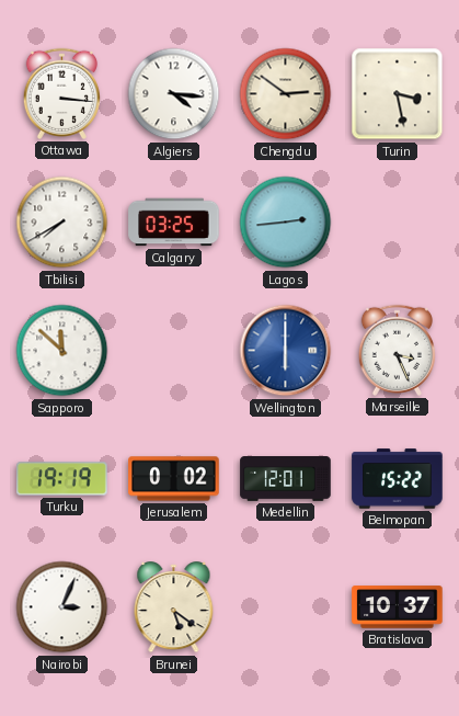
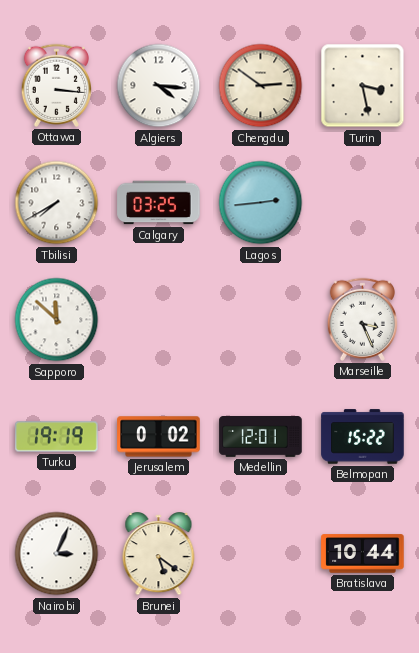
Wellington: 6:00 -> none
Bratislava: 10:37 -> 10:44
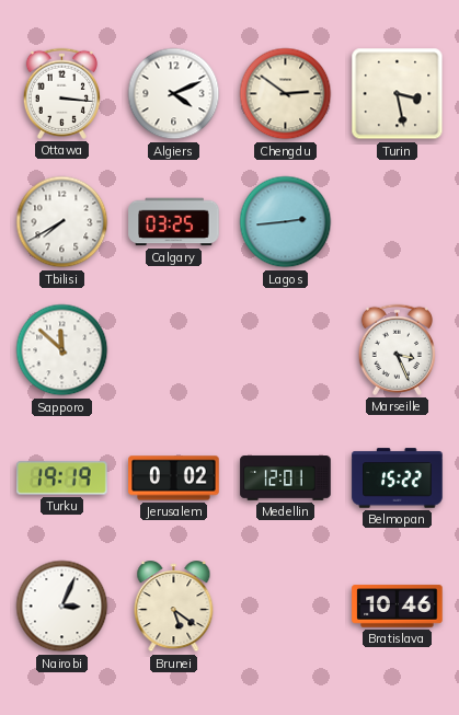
Algiers: 4:16 -> 4:11
Bratislava: 10:44 -> 10:46
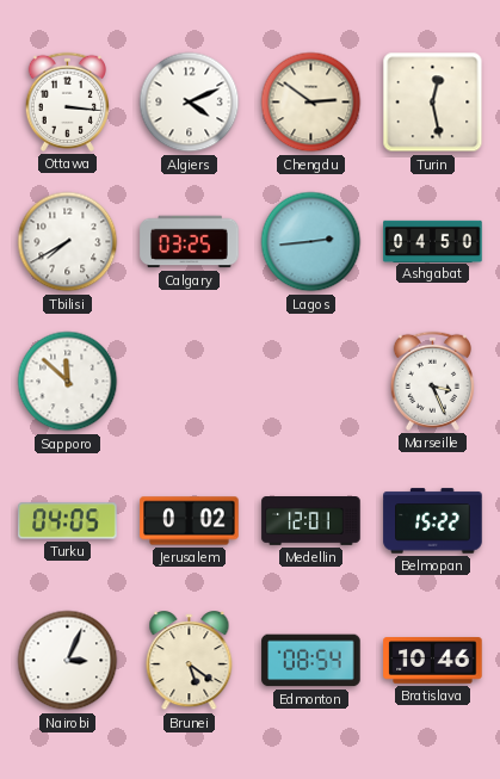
Turin: 3:28 -> 12:28
Ashgabat: none -> 04:50
Turku: 19:19 -> 04:05
Edmonton: none -> 08:54
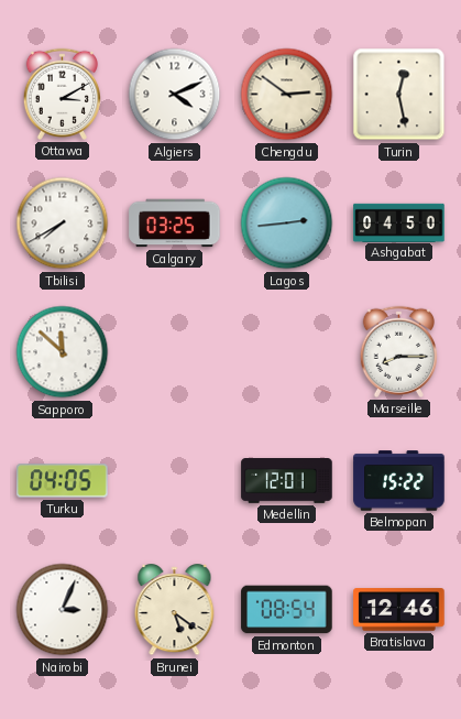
Ottawa: 3:16 -> 3:10
Marseille: 3:26 -> 8:15
Jerusalem: 0:02 -> none
Bratislava: 10:46 -> 12:46
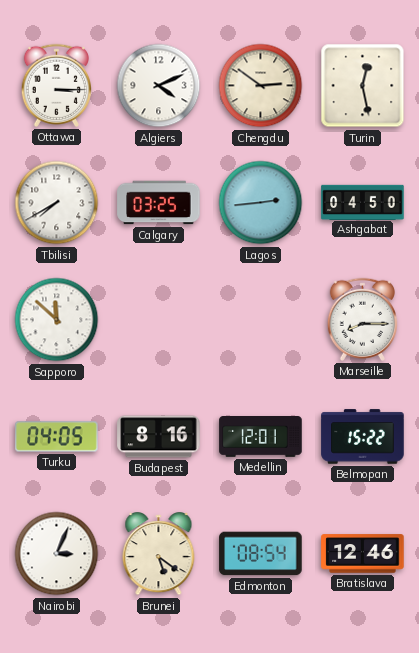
Ottawa: 3:10 -> 3:15
Budapest: none -> 8:16
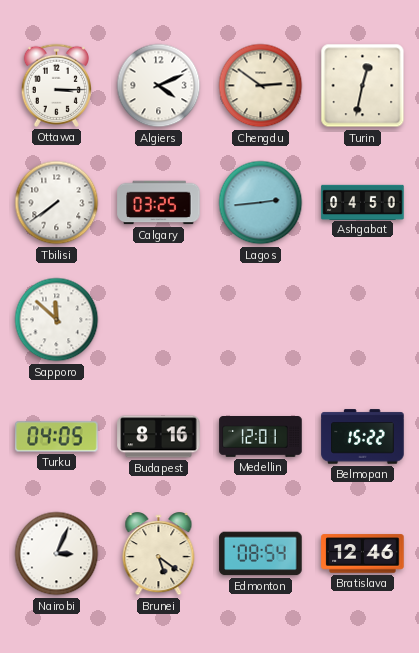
Turin: 12:28 -> 12:32
Tbilisi: 7:40 -> 7:39
Marseille: 8:15 -> none
